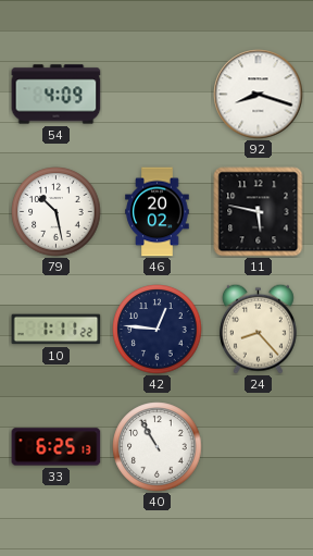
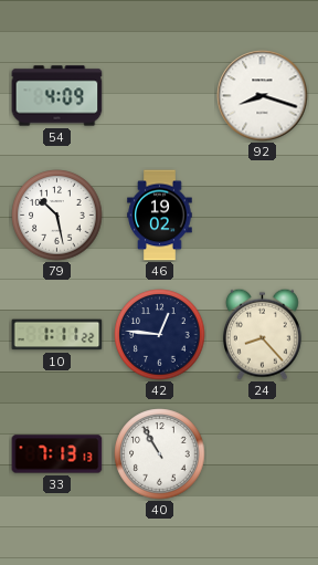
46: 20:02 -> 19:02
11: 5:47 -> none
33: 6:25 -> 7:13
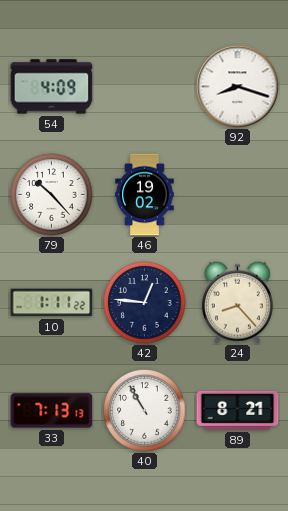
79: 10:28 -> 10:23
89: none -> 8:21
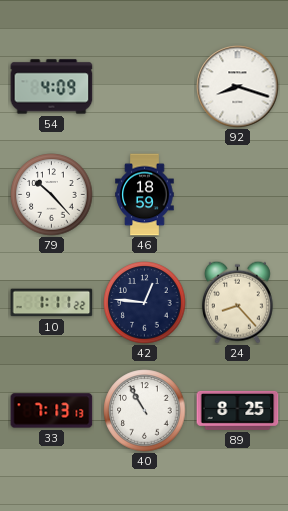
46: 19:02 -> 18:59
89: 8:21 -> 8:25
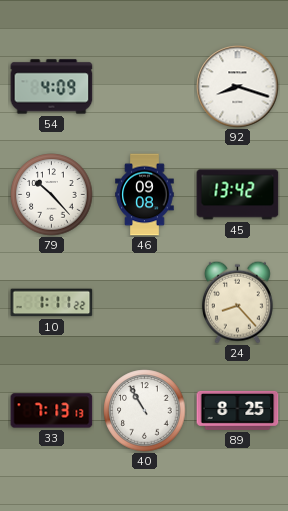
46: 18:59 -> 09:08
45: none -> 13:42
42: 12:46 -> none
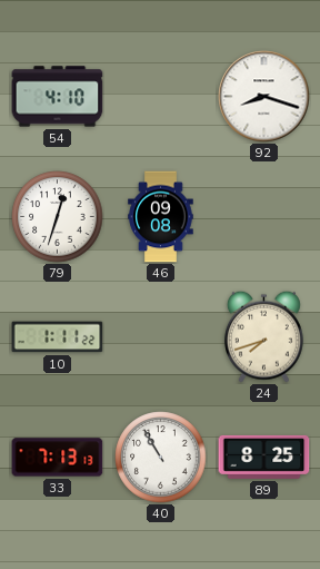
54: 4:09 -> 4:10
79: 10:23 -> 12:33
45: 13:42 -> none
24: 8:23 -> 7:42
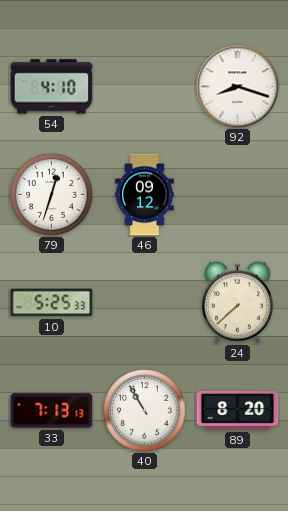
46: 09:08 -> 09:12
10: 1:11 -> 5:25
24: 7:42 -> 7:38
89: 8:25 -> 8:20
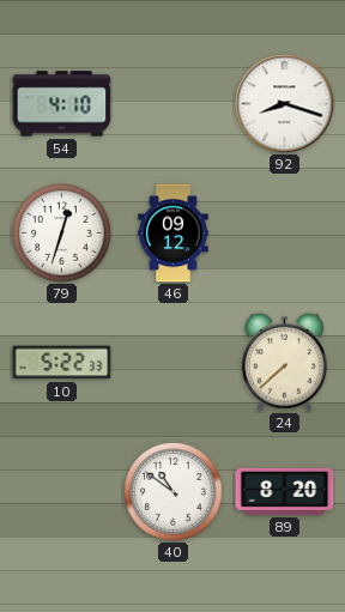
10: 5:25 -> 5:22
33: 7:13 -> none
40: 10:55 -> 10:51
